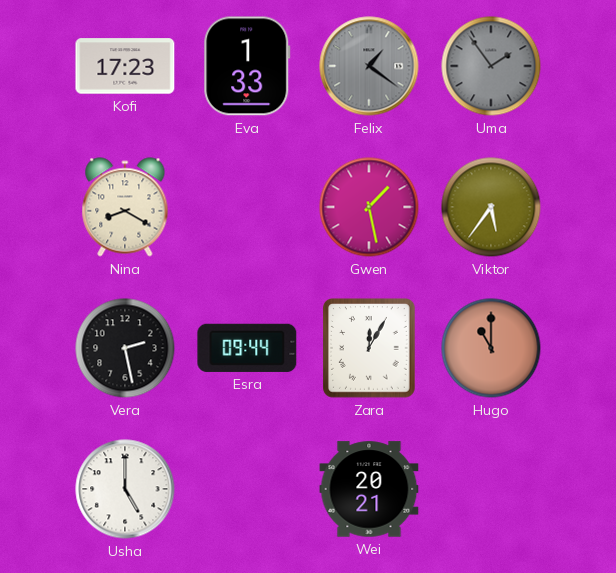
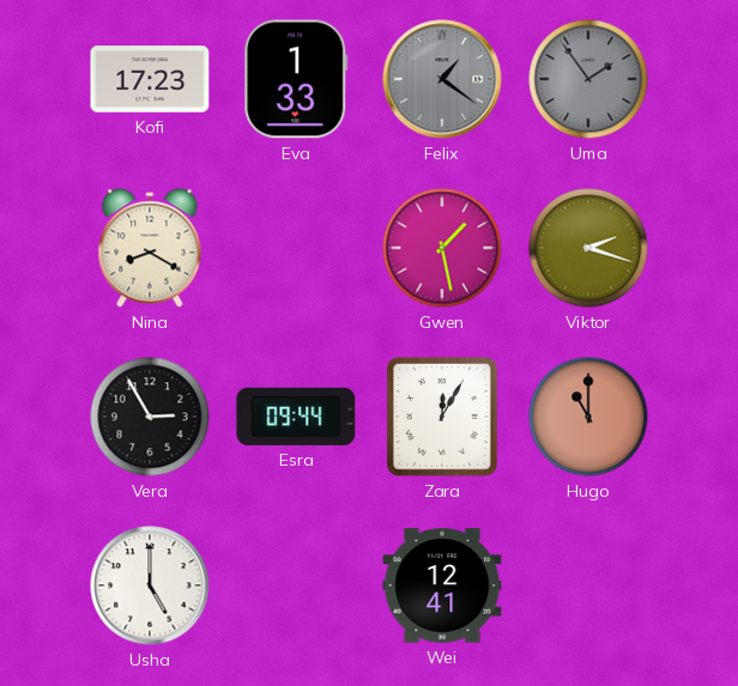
Viktor: 5:36 -> 2:18
Vera: 2:28 -> 2:55
Wei: 20:21 -> 12:41
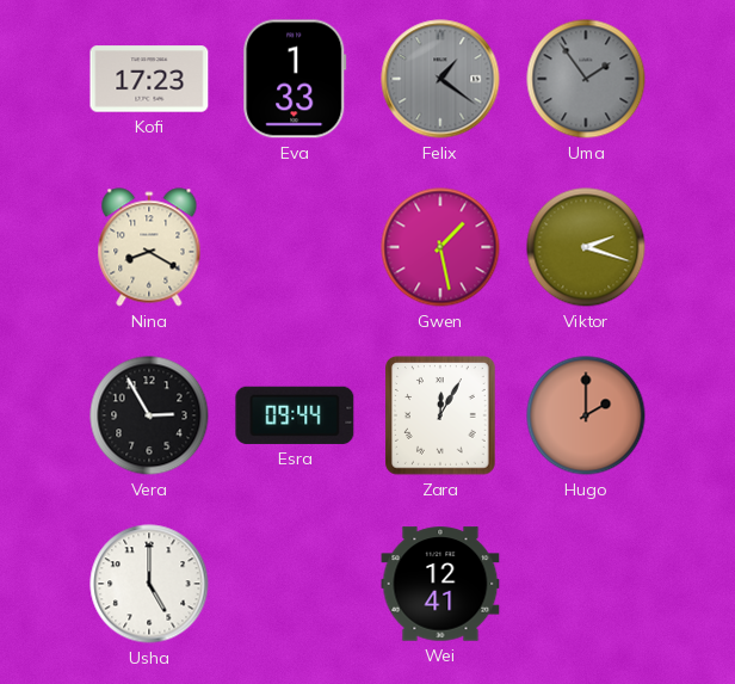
Hugo: 11:00 -> 2:00
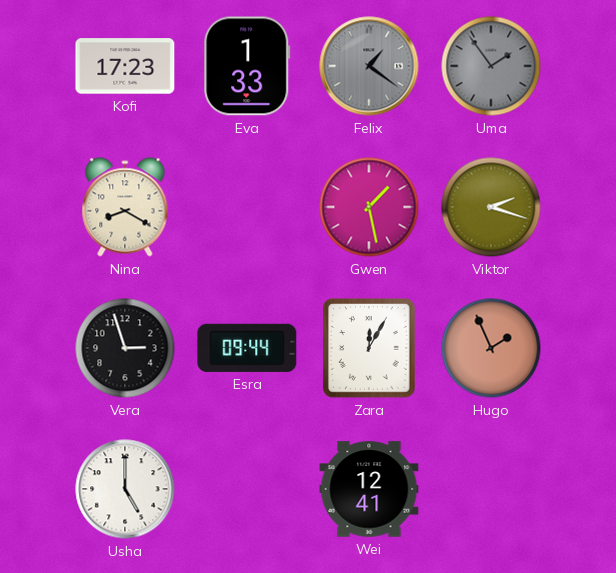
Vera: 2:55 -> 2:57
Hugo: 2:00 -> 1:56
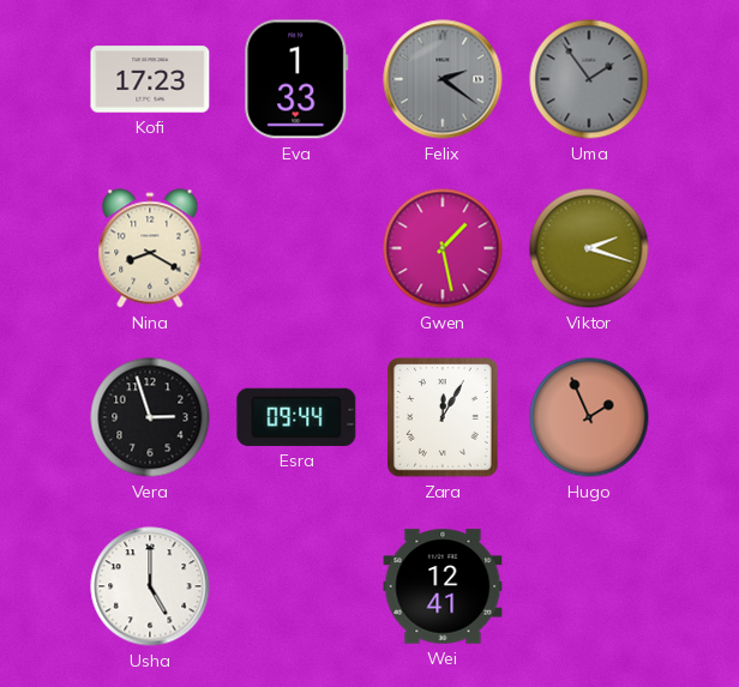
Felix: 1:21 -> 2:21
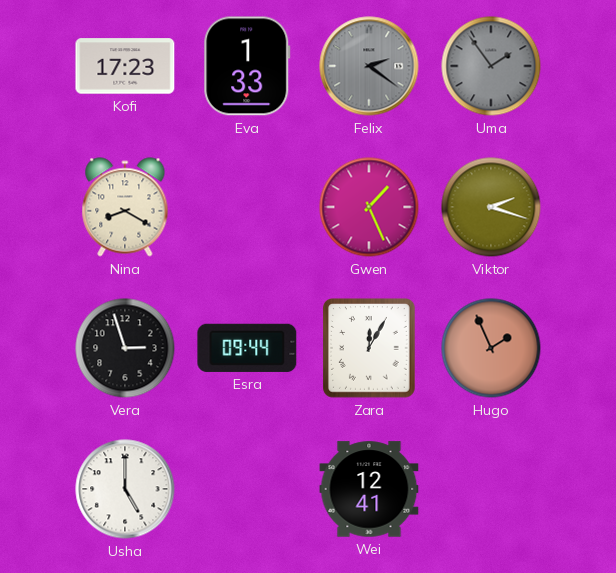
Gwen: 1:28 -> 1:26
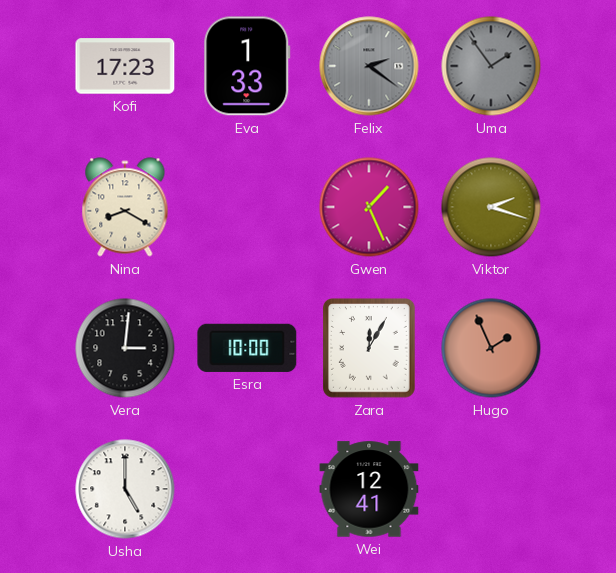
Vera: 2:57 -> 3:01
Esra: 09:44 -> 10:00
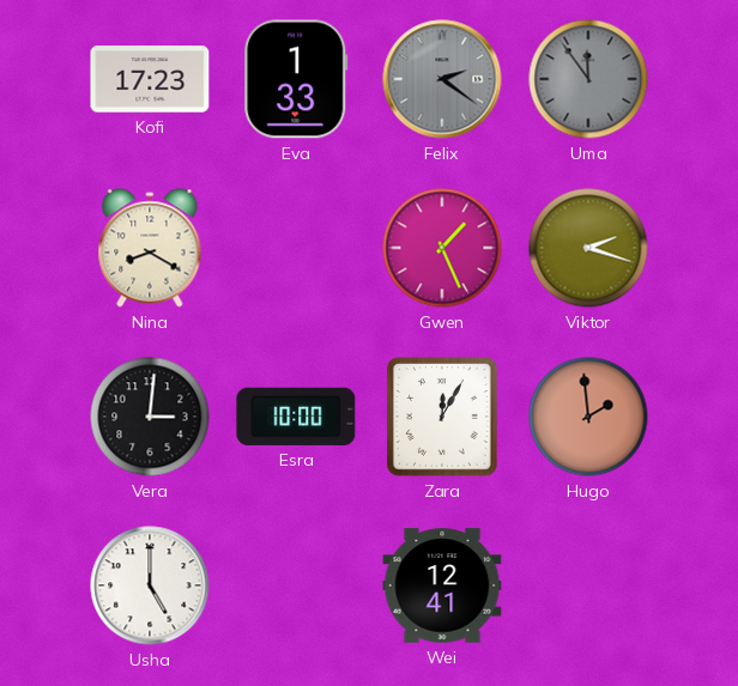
Uma: 1:54 -> 11:54
Hugo: 1:56 -> 1:59
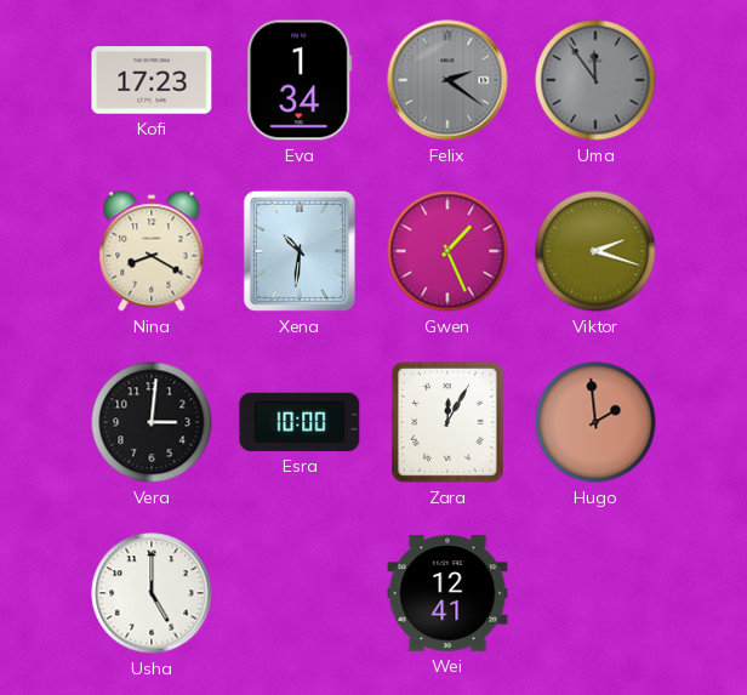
Eva: 1:33 -> 1:34
Xena: none -> 10:31
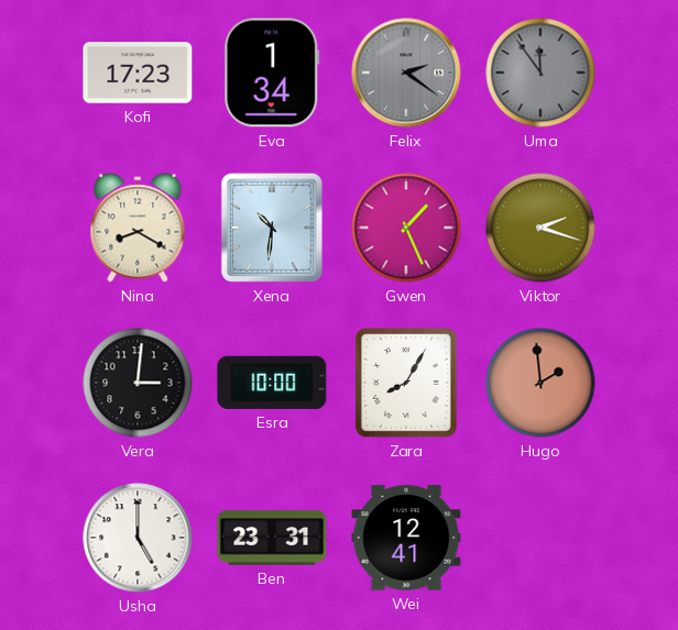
Zara: 12:05 -> 8:05
Ben: none -> 23:31
